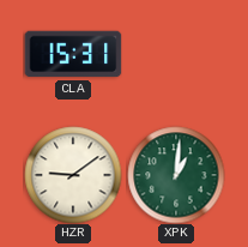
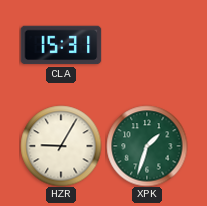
HZR: 9:09 -> 9:05
XPK: 1:01 -> 1:33
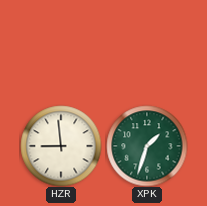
CLA: 15:31 -> none
HZR: 9:05 -> 8:59
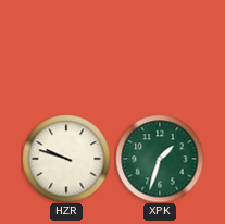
HZR: 8:59 -> 9:48
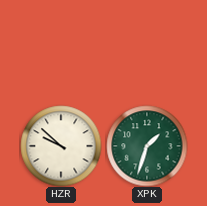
HZR: 9:48 -> 9:52
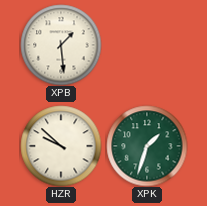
XPB: none -> 1:29
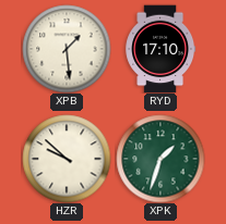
RYD: none -> 17:10
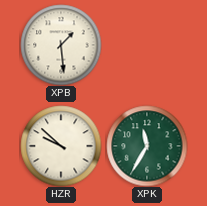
RYD: 17:10 -> none
XPK: 1:33 -> 11:35
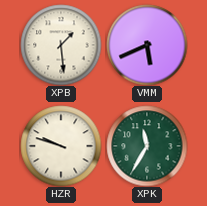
VMM: none -> 5:41
HZR: 9:52 -> 9:48
